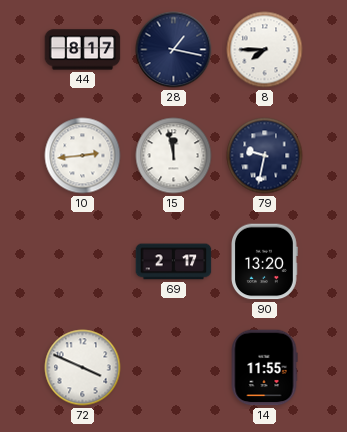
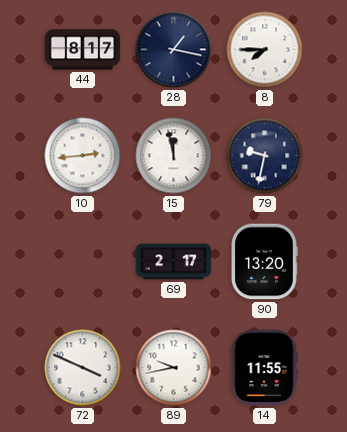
89: none -> 9:43
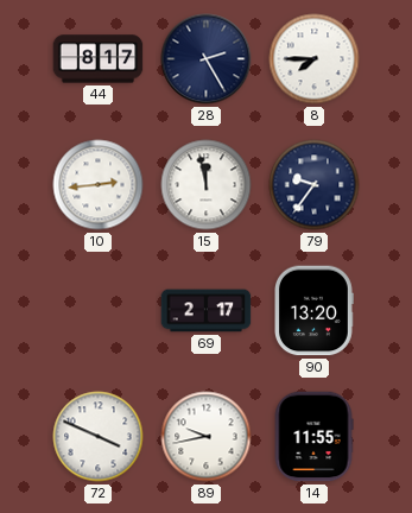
28: 1:17 -> 2:25
79: 9:32 -> 9:36
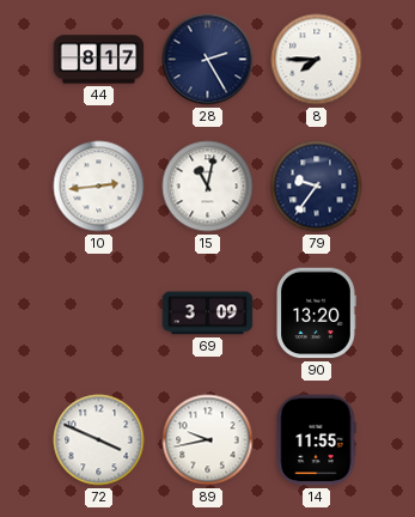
15: 11:58 -> 11:02
69: 2:17 -> 3:09
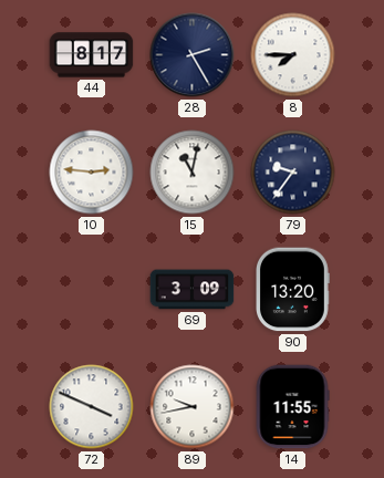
10: 2:44 -> 2:46
